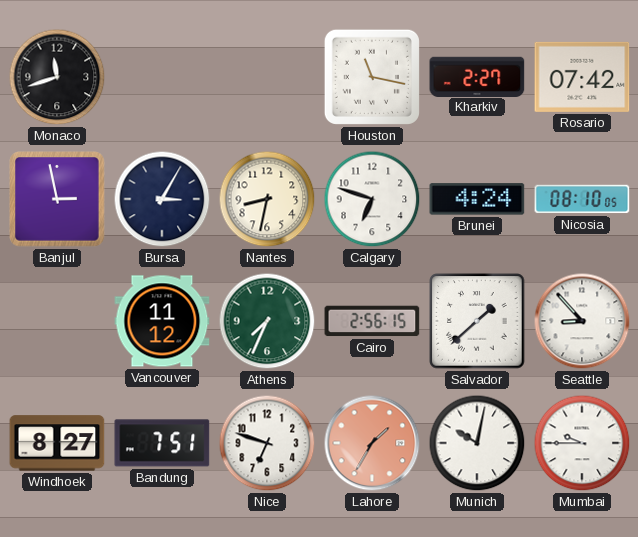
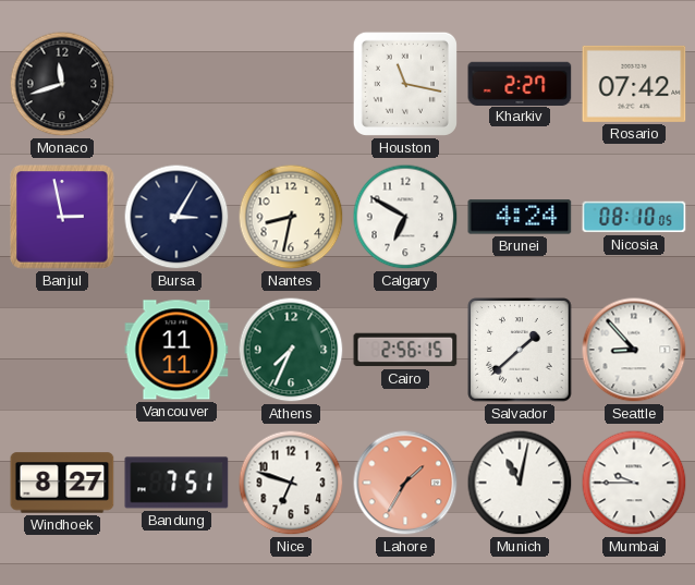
Calgary: 6:48 -> 6:50
Vancouver: 11:12 -> 11:11
Munich: 10:02 -> 11:02
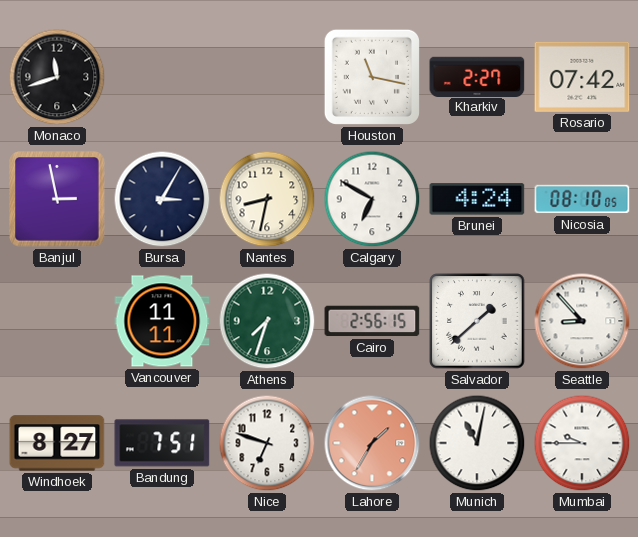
Athens: 7:34 -> 7:33
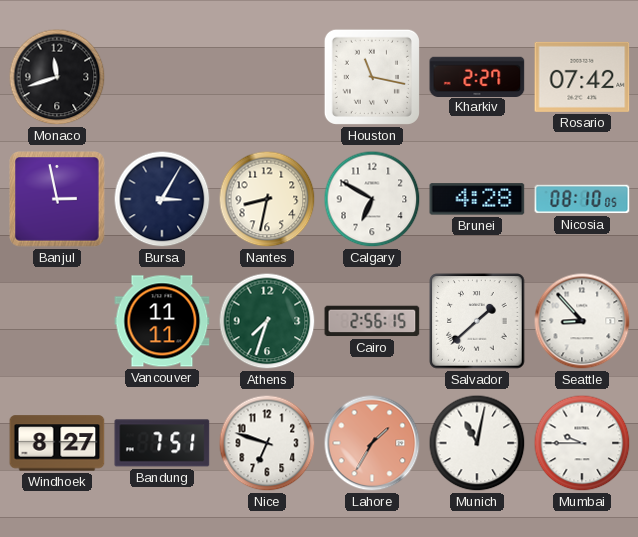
Brunei: 4:24 -> 4:28
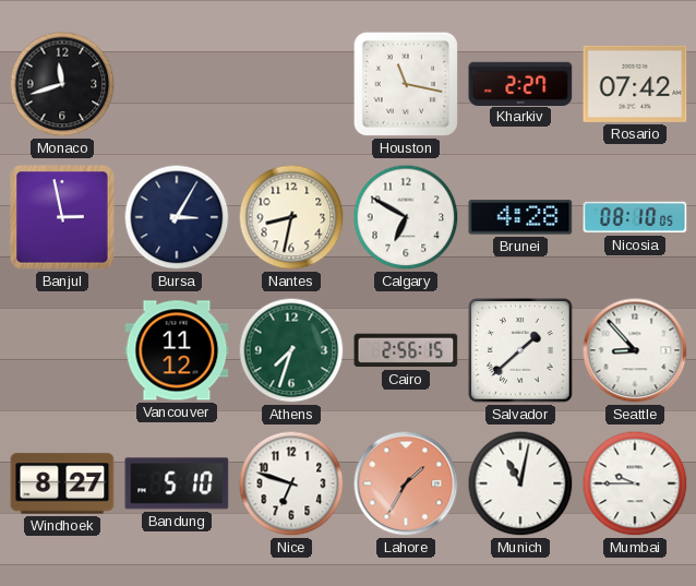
Vancouver: 11:11 -> 11:12
Bandung: 7:51 -> 5:10
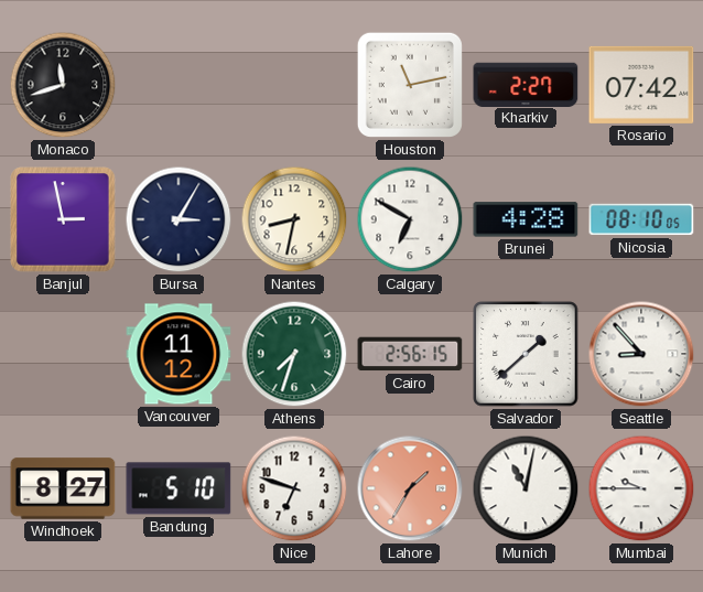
Houston: 11:17 -> 11:13
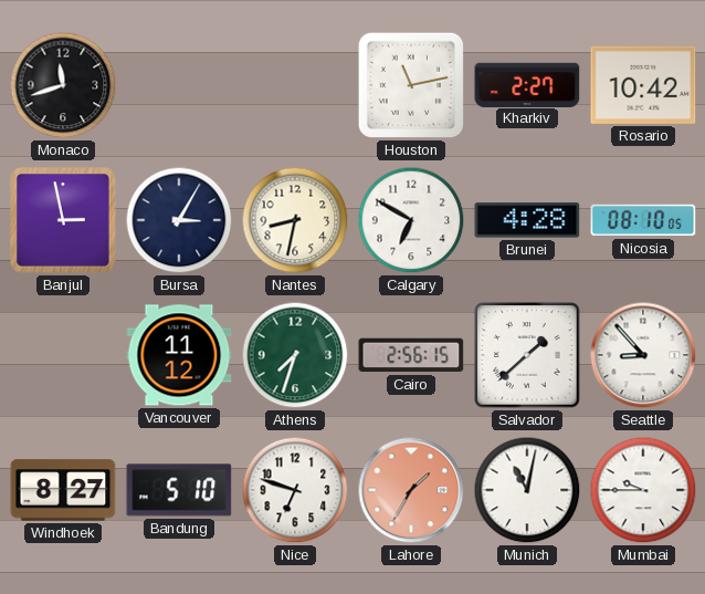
Rosario: 07:42 -> 10:42
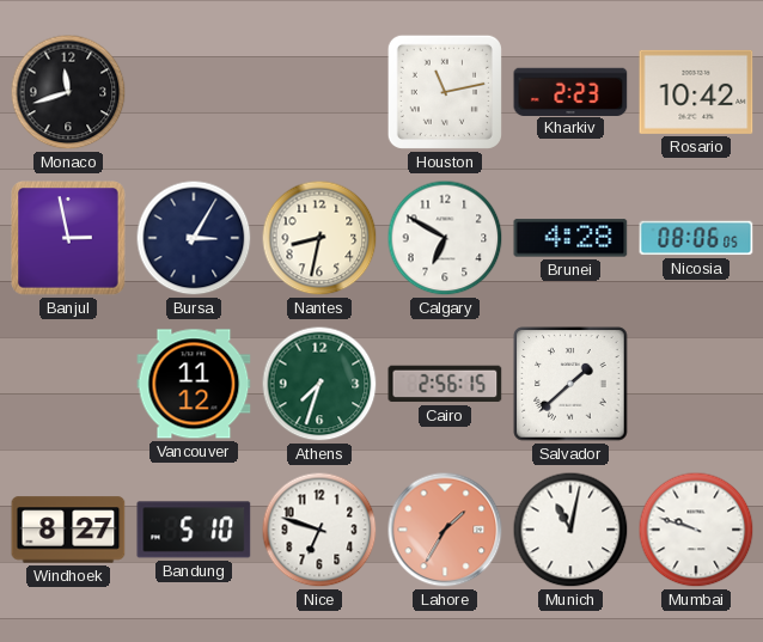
Kharkiv: 2:27 -> 2:23
Nicosia: 08:10 -> 08:06
Seattle: 8:53 -> none
Mumbai: 9:45 -> 9:48
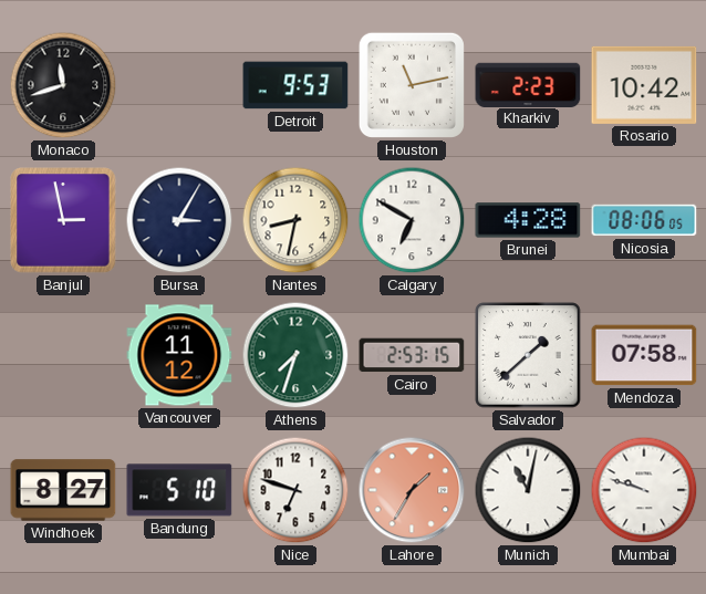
Detroit: none -> 9:53
Cairo: 2:56 -> 2:53
Mendoza: none -> 07:58
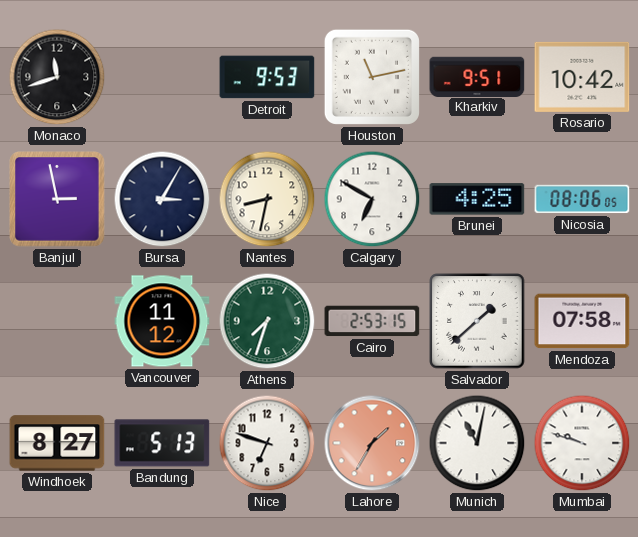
Kharkiv: 2:23 -> 9:51
Brunei: 4:28 -> 4:25
Bandung: 5:10 -> 5:13
